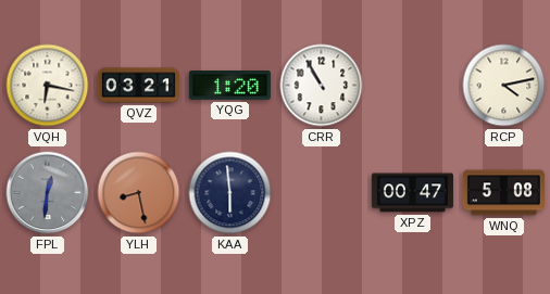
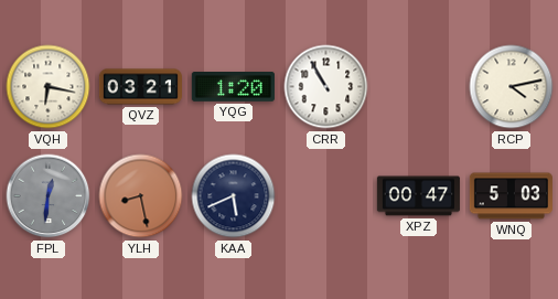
KAA: 5:59 -> 5:41
WNQ: 5:08 -> 5:03
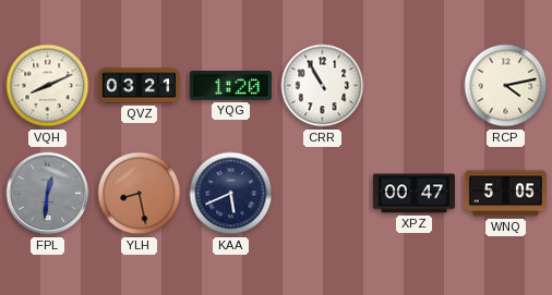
VQH: 6:17 -> 8:11
WNQ: 5:03 -> 5:05
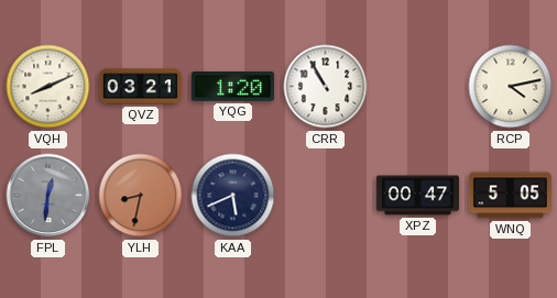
YLH: 8:28 -> 8:32
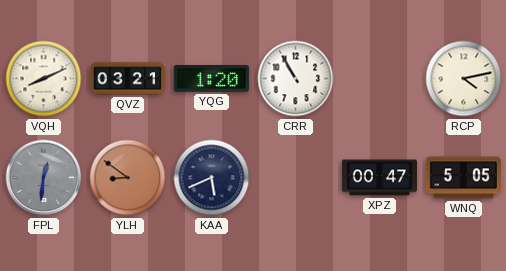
YLH: 8:32 -> 8:51
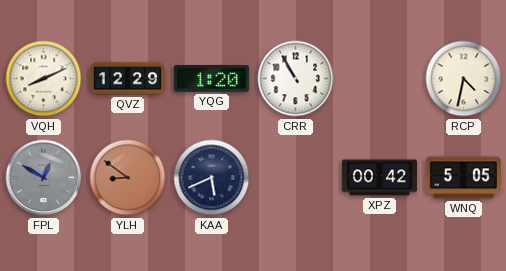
QVZ: 03:21 -> 12:29
RCP: 4:13 -> 4:32
FPL: 12:31 -> 12:50
XPZ: 00:47 -> 00:42
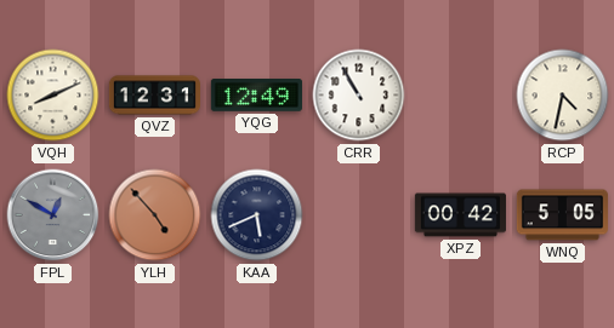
QVZ: 12:29 -> 12:31
YQG: 1:20 -> 12:49
YLH: 8:51 -> 4:53
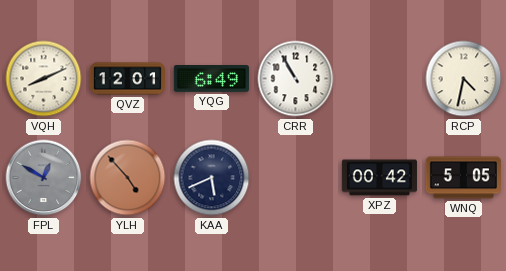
QVZ: 12:31 -> 12:01
YQG: 12:49 -> 6:49
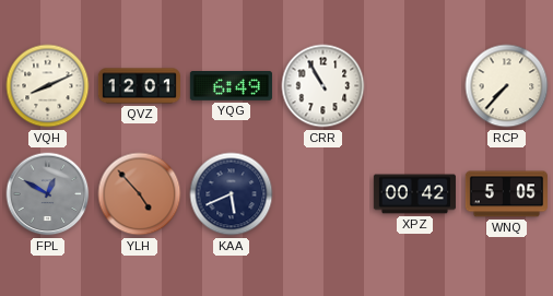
RCP: 4:32 -> 7:37
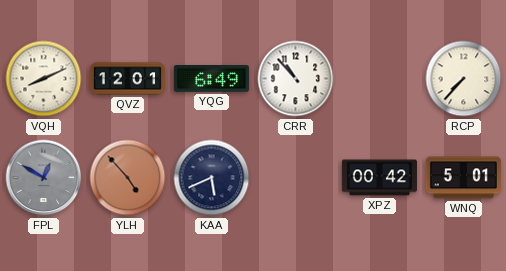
CRR: 10:55 -> 10:53
WNQ: 5:05 -> 5:01
